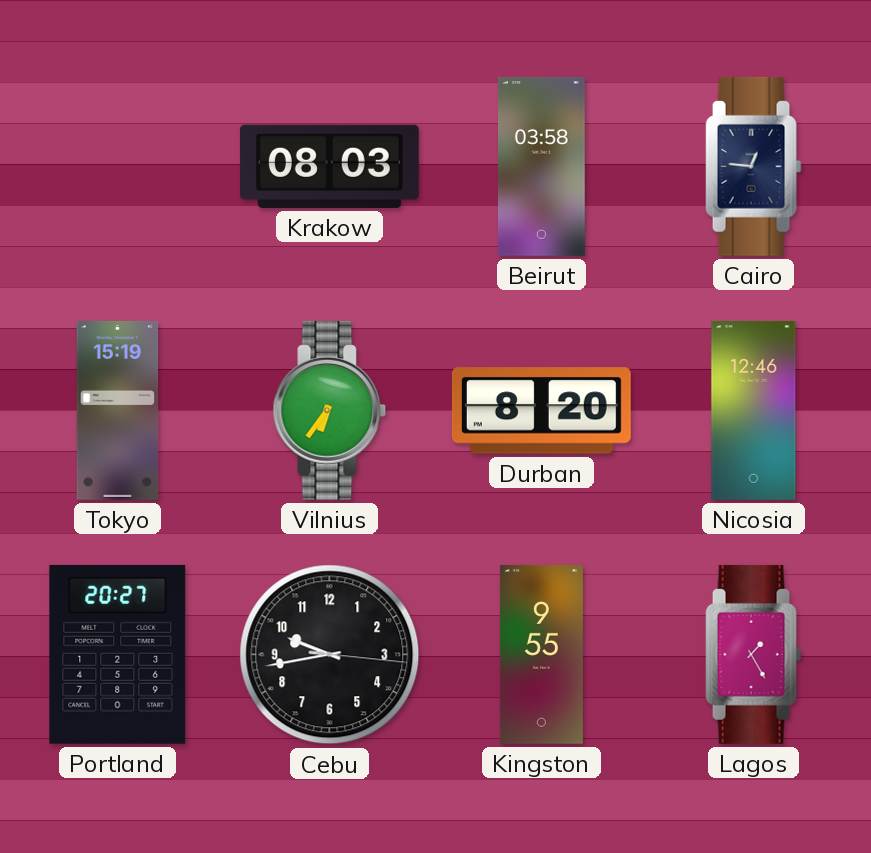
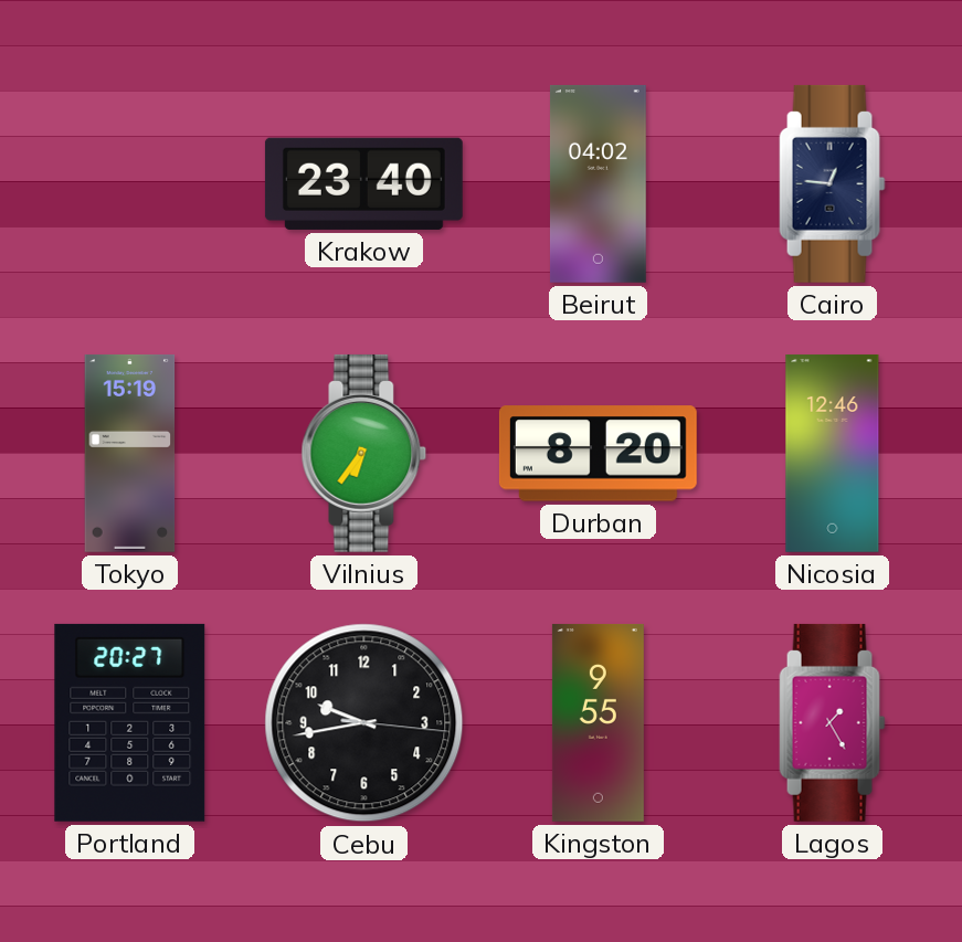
Krakow: 08:03 -> 23:40
Beirut: 03:58 -> 04:02
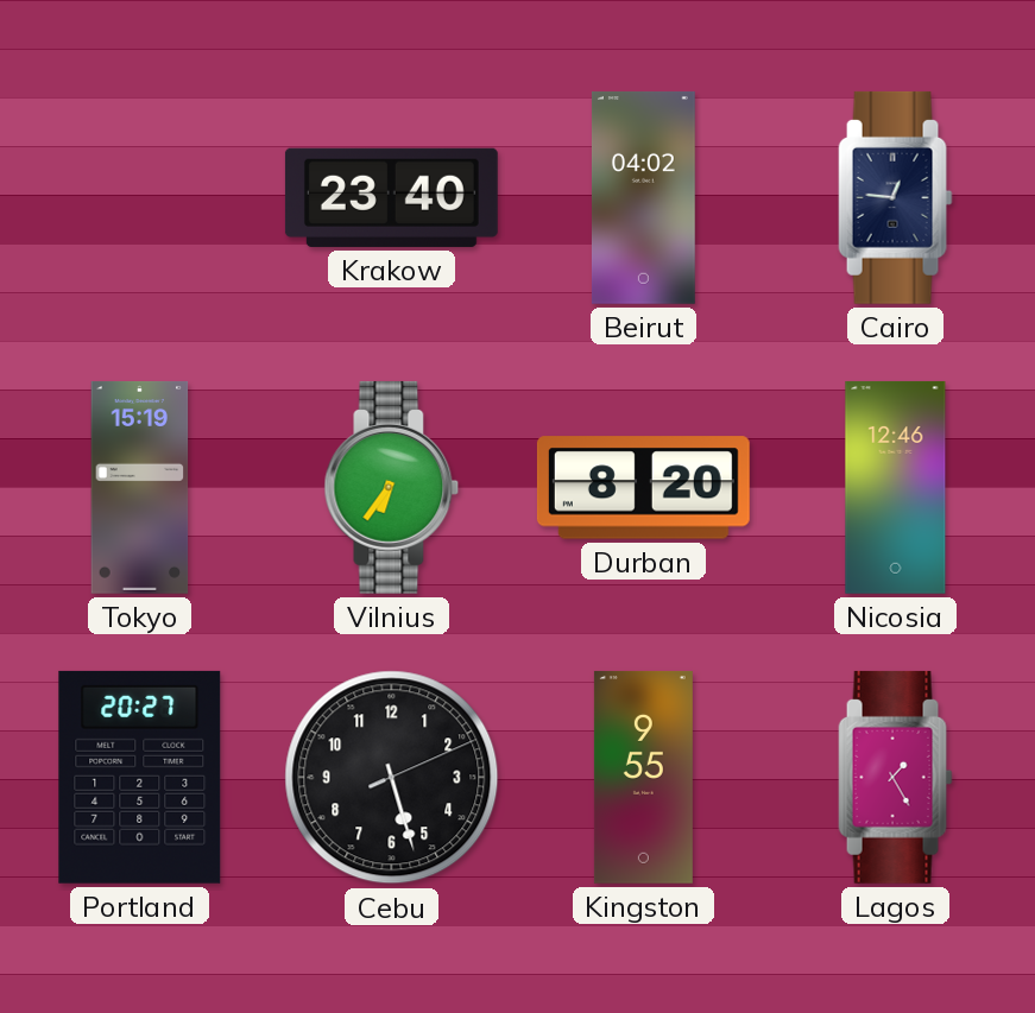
Cebu: 9:43 -> 5:27
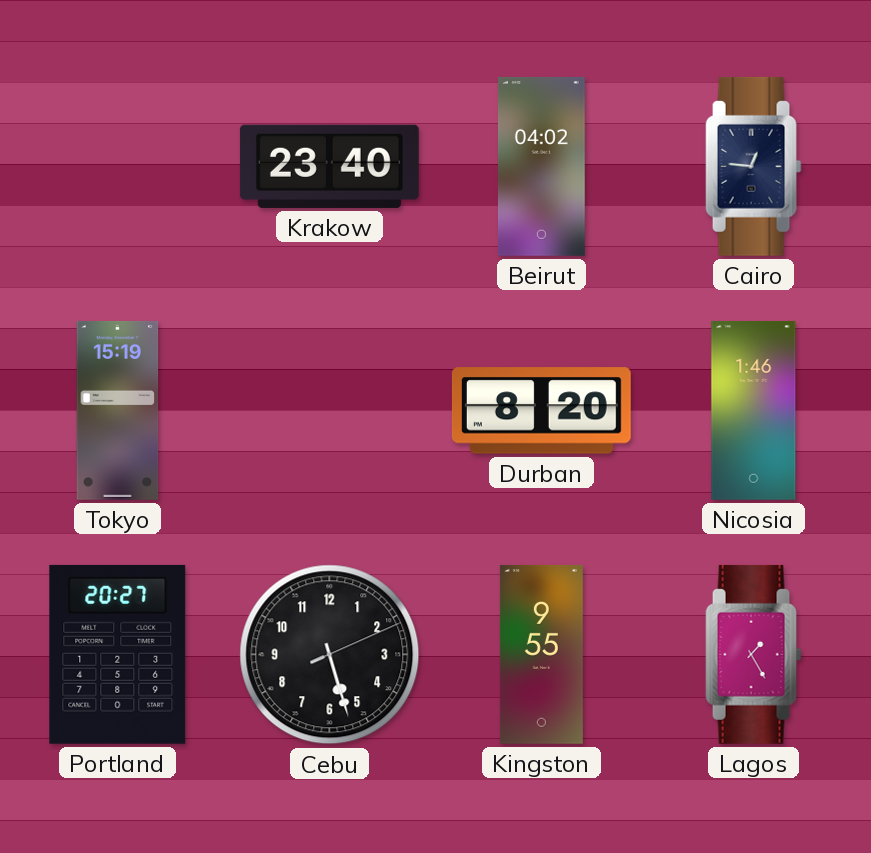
Vilnius: 6:36 -> none
Nicosia: 12:46 -> 1:46
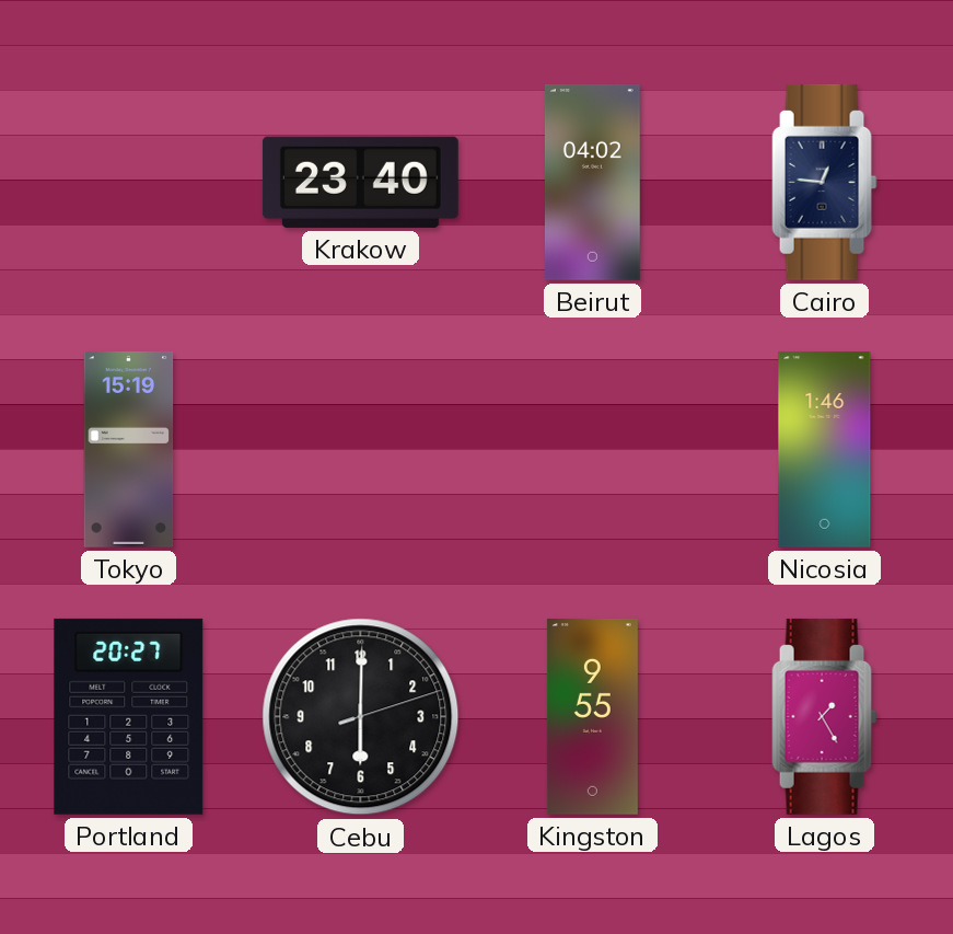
Durban: 8:20 -> none
Cebu: 5:27 -> 6:00
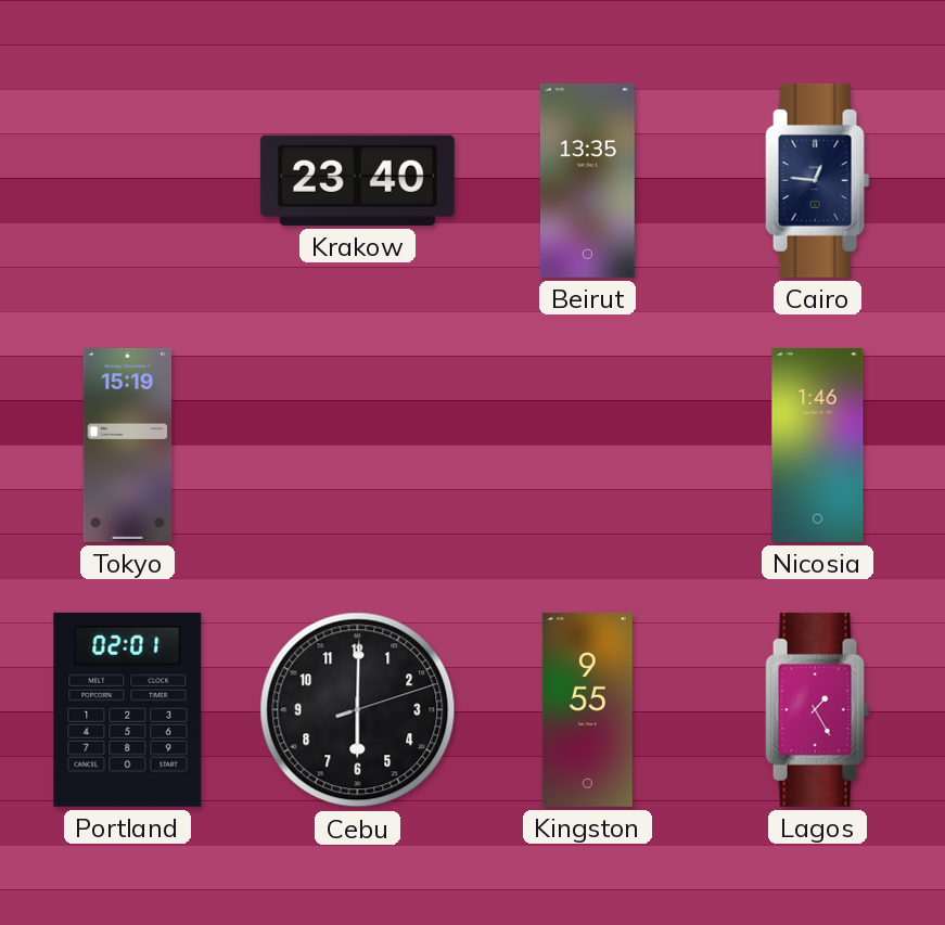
Beirut: 04:02 -> 13:35
Portland: 20:27 -> 02:01
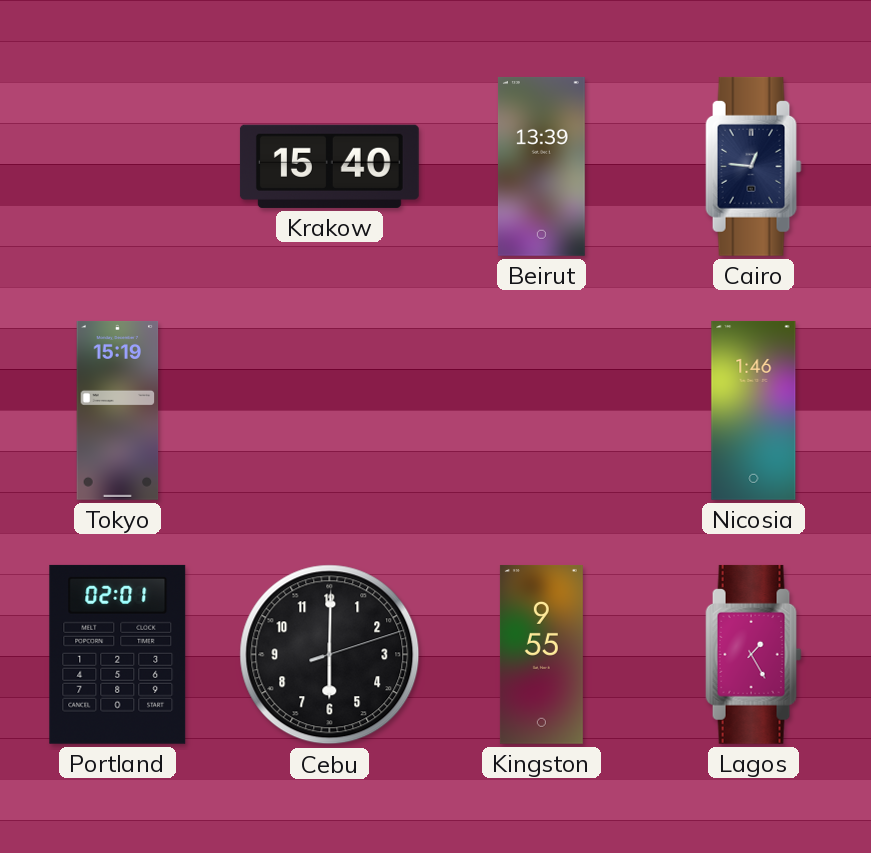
Krakow: 23:40 -> 15:40
Beirut: 13:35 -> 13:39
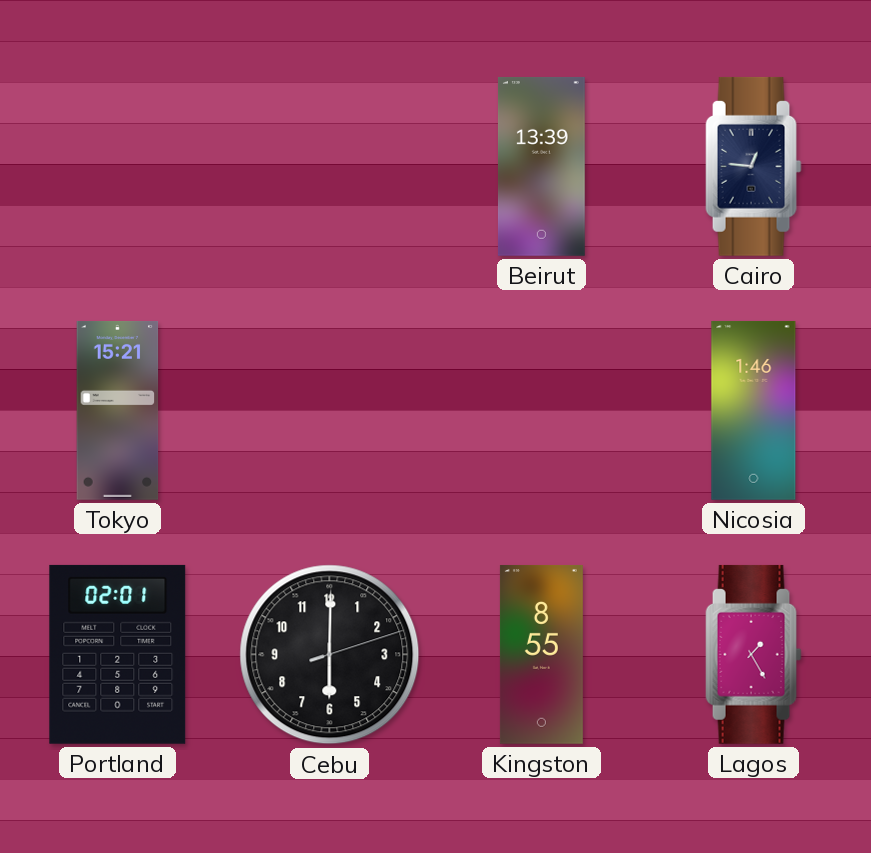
Krakow: 15:40 -> none
Tokyo: 15:19 -> 15:21
Kingston: 9:55 -> 8:55
